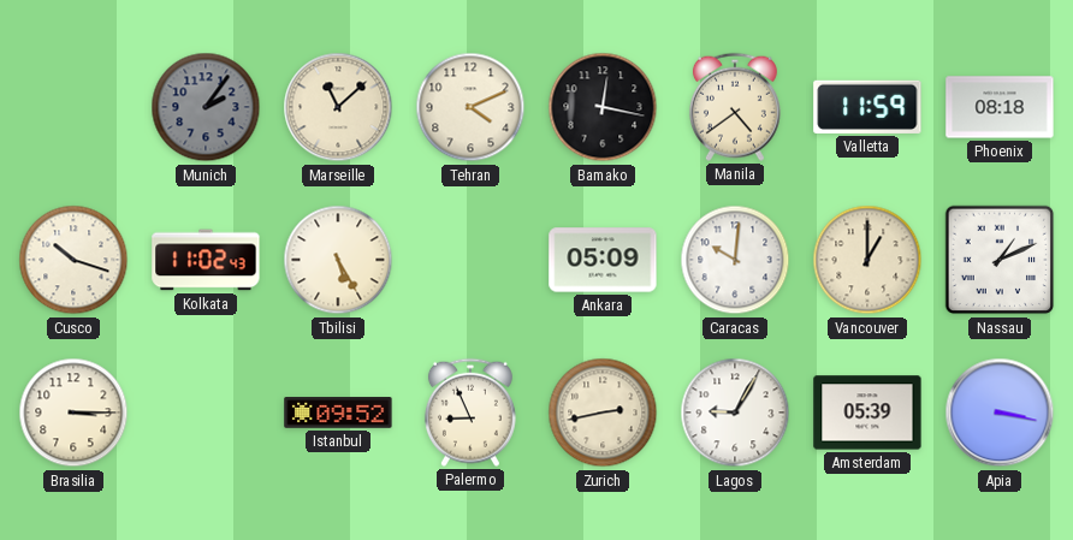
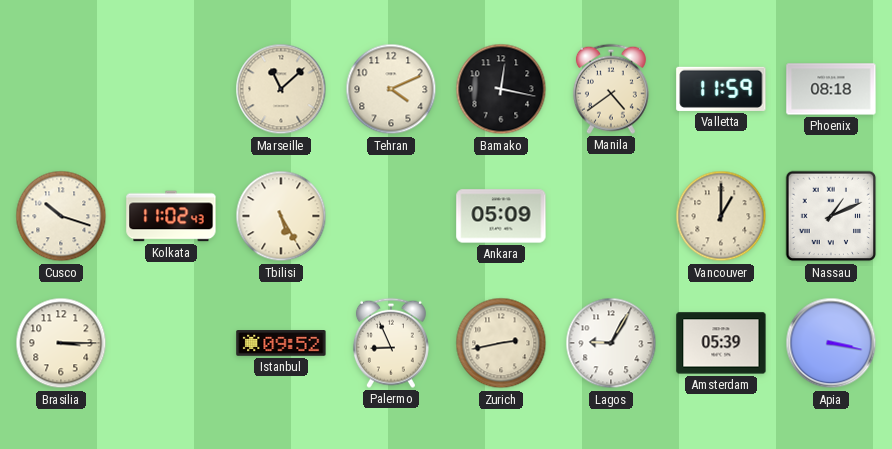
Munich: 2:06 -> none
Caracas: 10:01 -> none
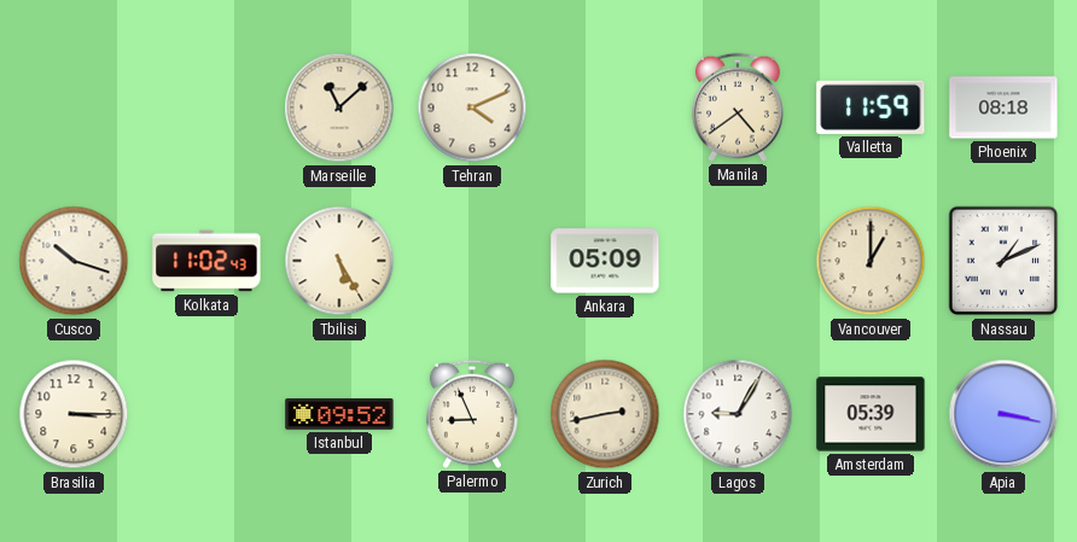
Bamako: 12:17 -> none
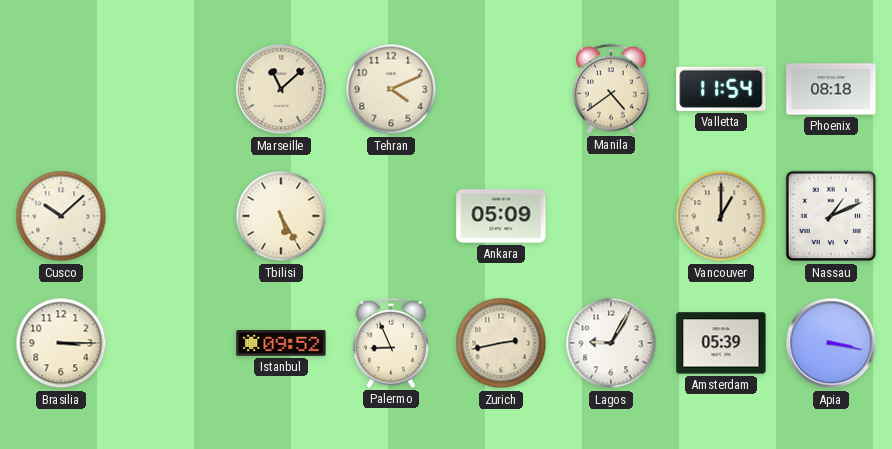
Valletta: 11:59 -> 11:54
Cusco: 10:18 -> 10:08
Kolkata: 11:02 -> none
